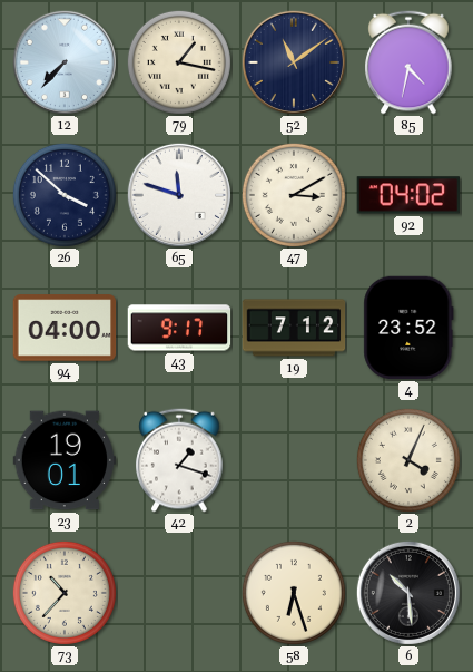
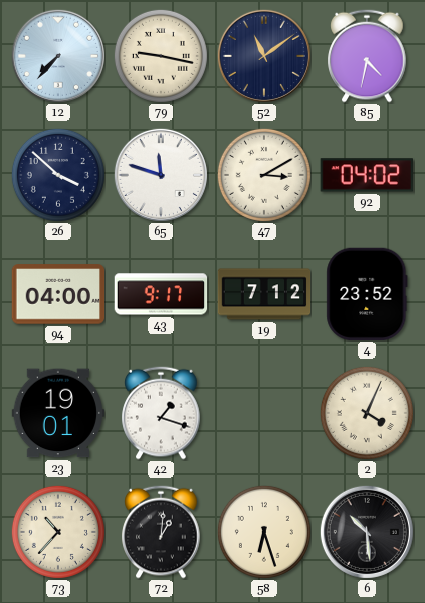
79: 1:17 -> 9:17
72: none -> 1:01
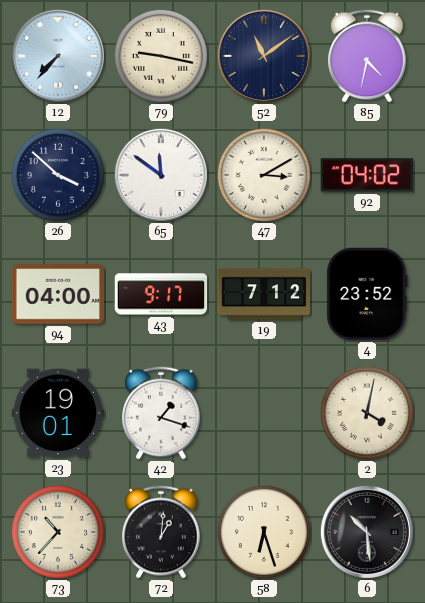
65: 11:48 -> 11:51
2: 4:04 -> 4:02
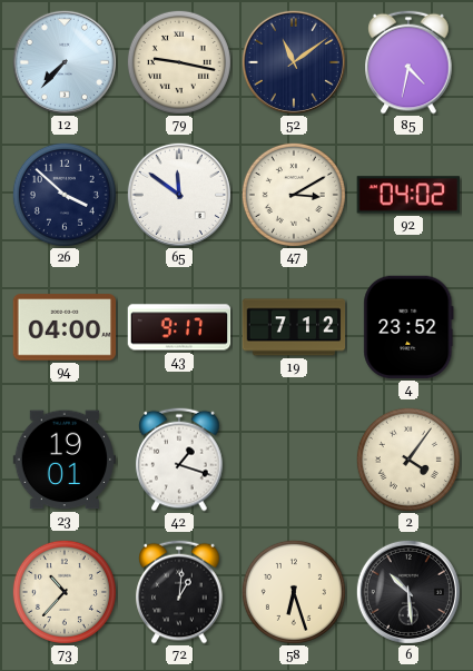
2: 4:02 -> 4:06
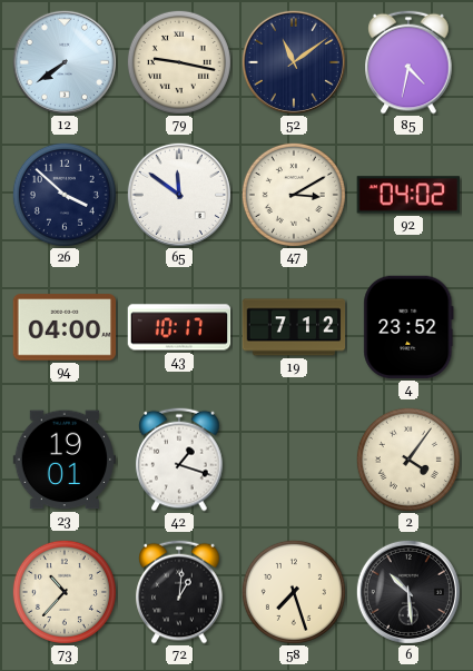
12: 7:37 -> 7:39
43: 9:17 -> 10:17
58: 6:27 -> 7:27
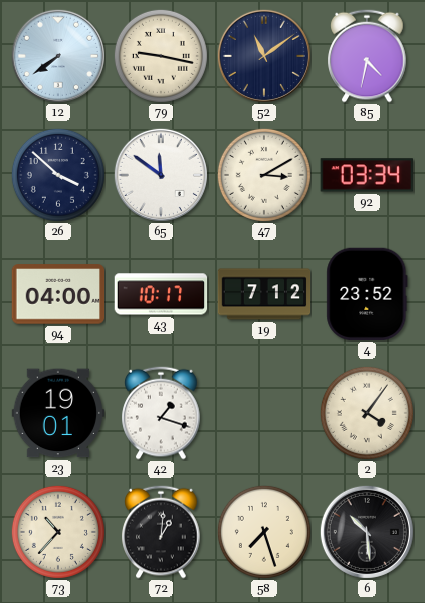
92: 04:02 -> 03:34
